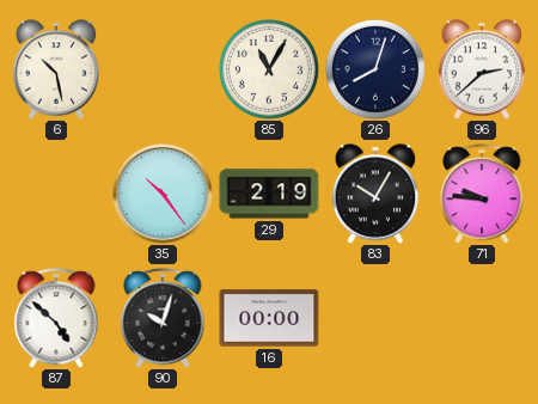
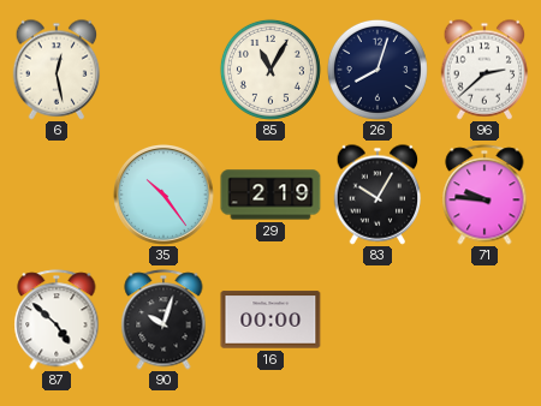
6: 10:28 -> 12:28
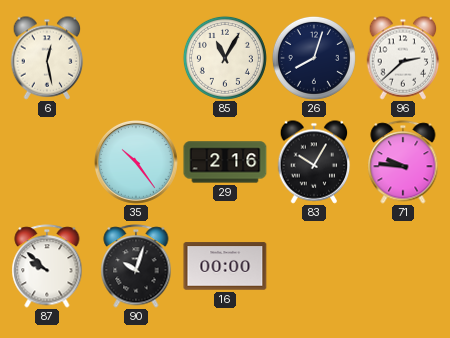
29: 2:19 -> 2:16
87: 4:52 -> 9:52
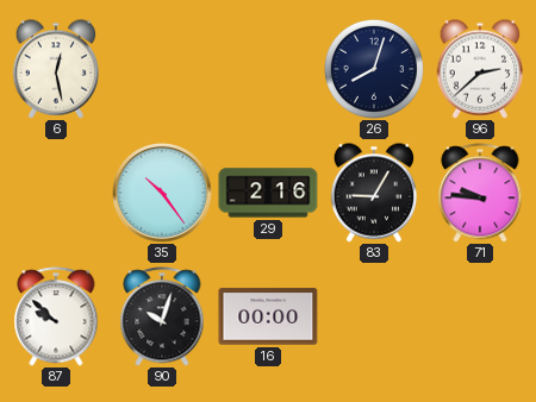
85: 11:05 -> none
83: 10:05 -> 9:05
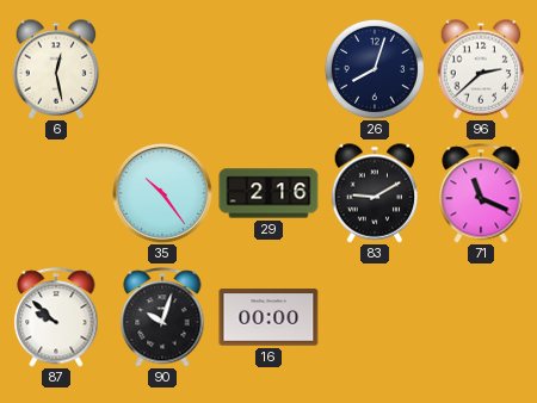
83: 9:05 -> 9:10
71: 9:46 -> 11:19
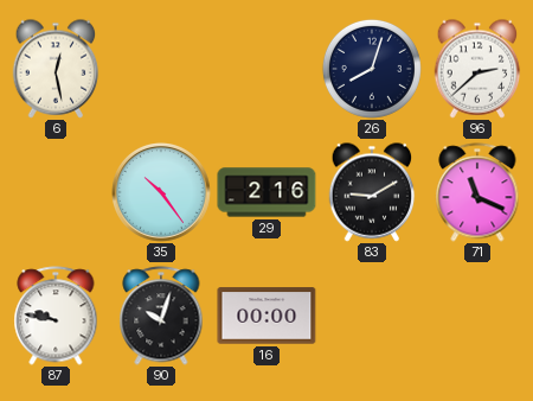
87: 9:52 -> 9:47
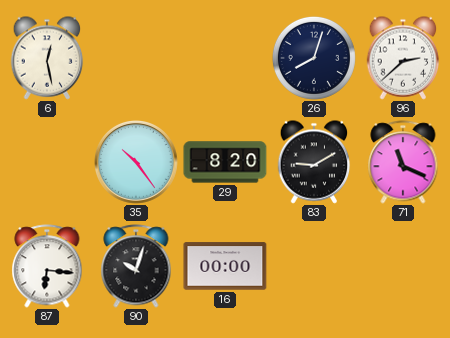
29: 2:16 -> 8:20
87: 9:47 -> 6:16
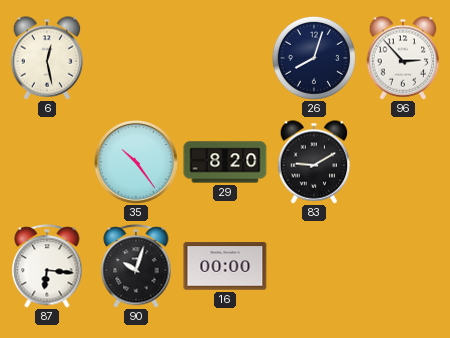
96: 2:38 -> 2:53
71: 11:19 -> none
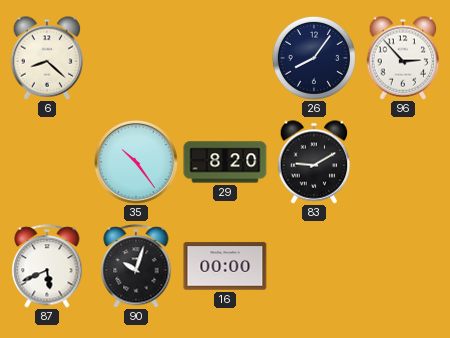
6: 12:28 -> 8:22
26: 8:03 -> 8:06
87: 6:16 -> 5:41
